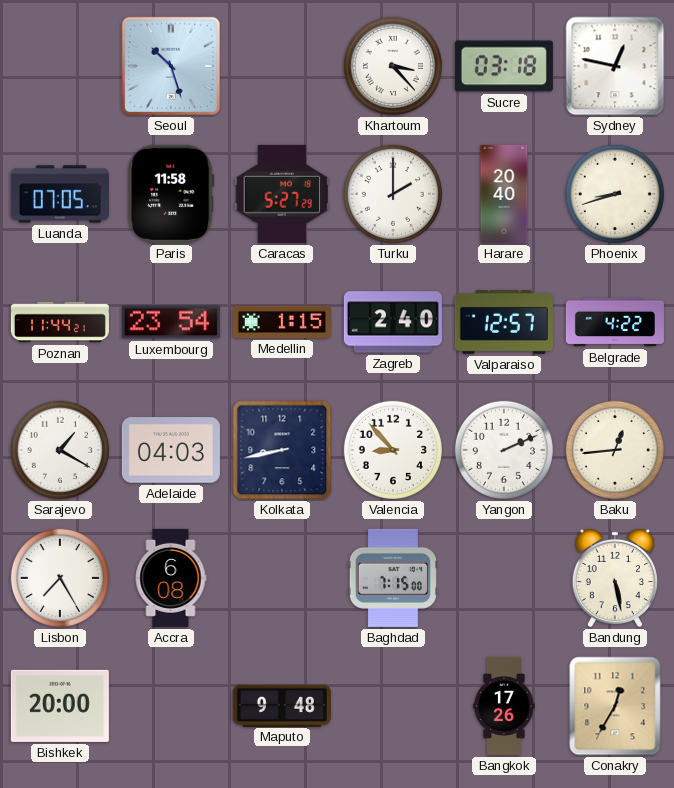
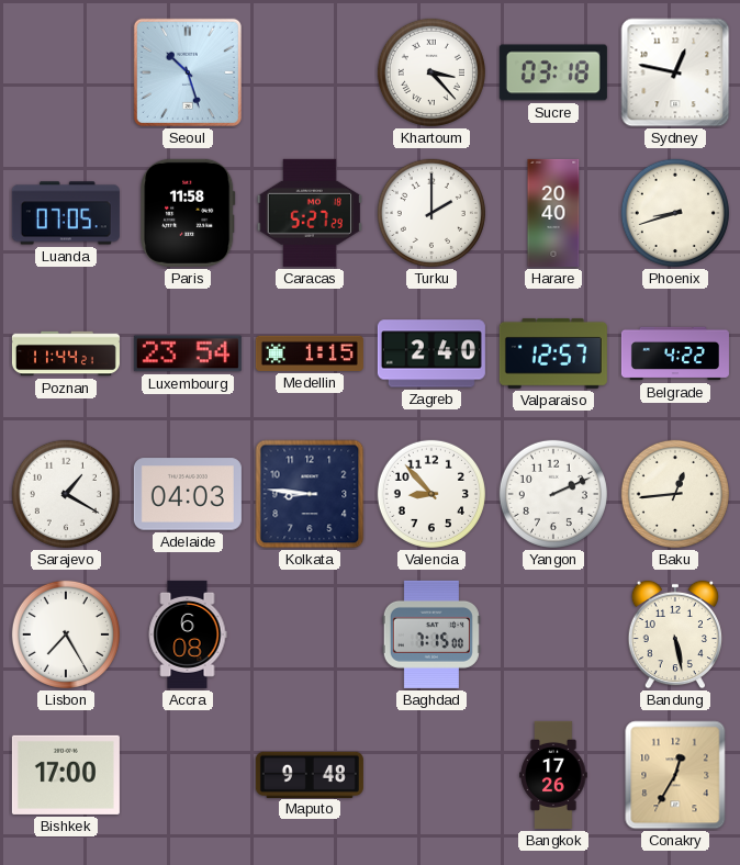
Kolkata: 8:43 -> 8:46
Bishkek: 20:00 -> 17:00
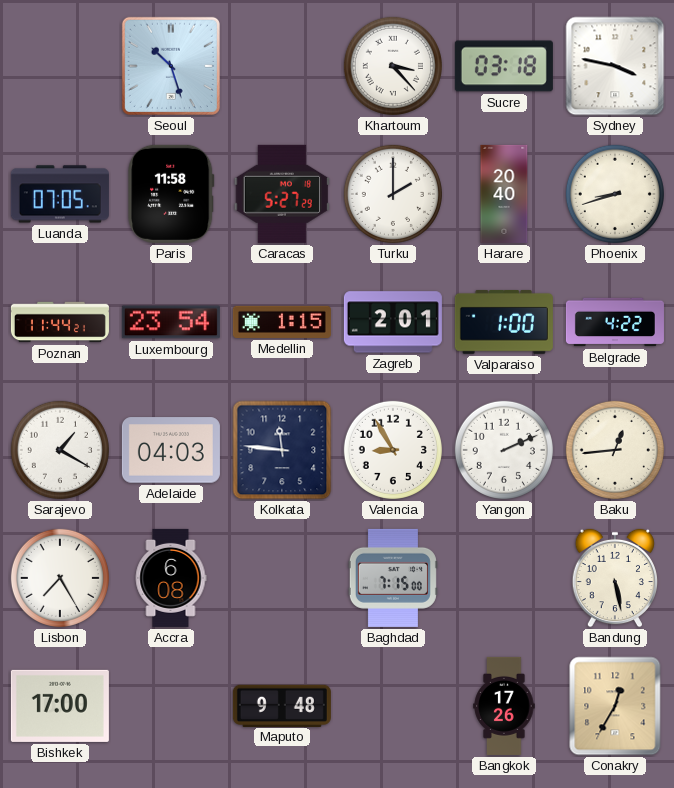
Sydney: 12:47 -> 3:47
Zagreb: 2:40 -> 2:01
Valparaiso: 12:57 -> 1:00
Kolkata: 8:46 -> 11:46
Valencia: 8:53 -> 8:55
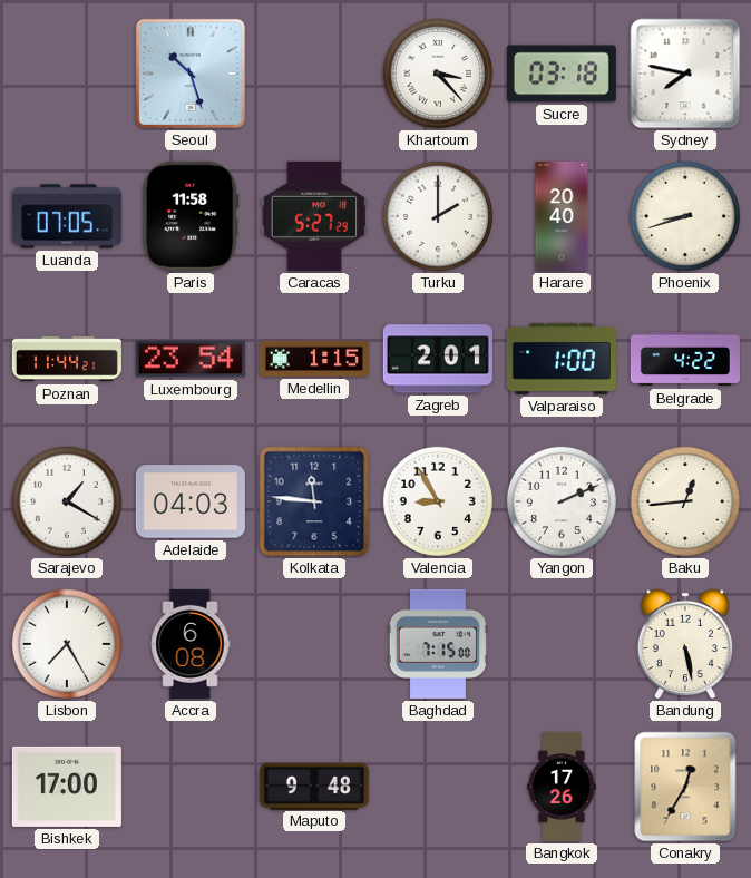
Sydney: 3:47 -> 7:47
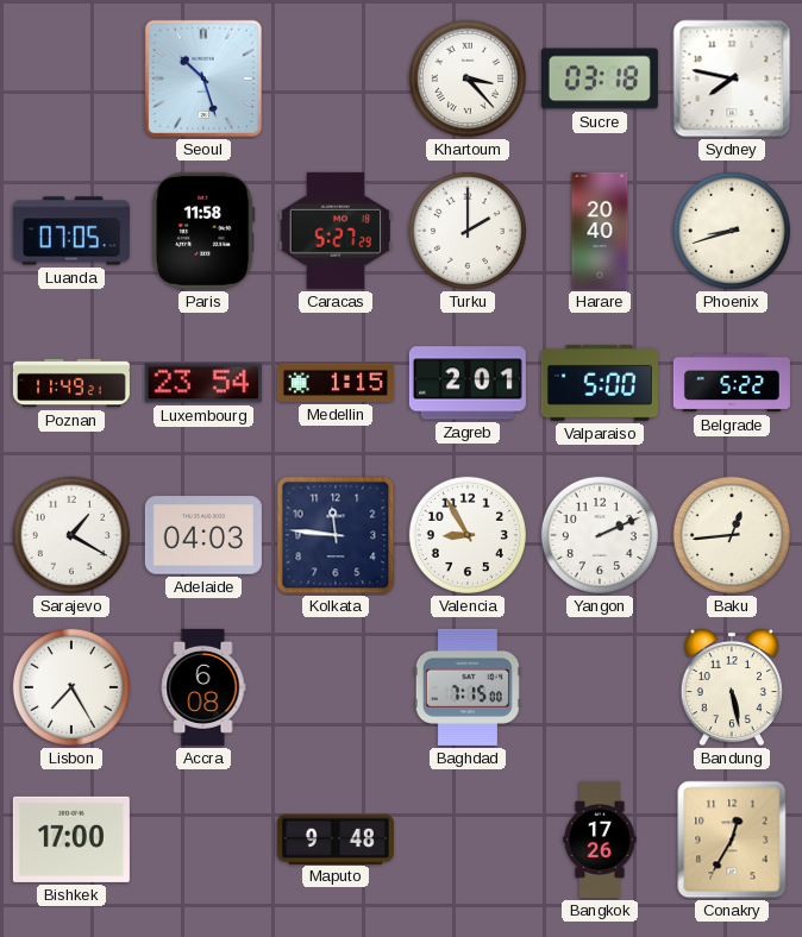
Poznan: 11:44 -> 11:49
Valparaiso: 1:00 -> 5:00
Belgrade: 4:22 -> 5:22
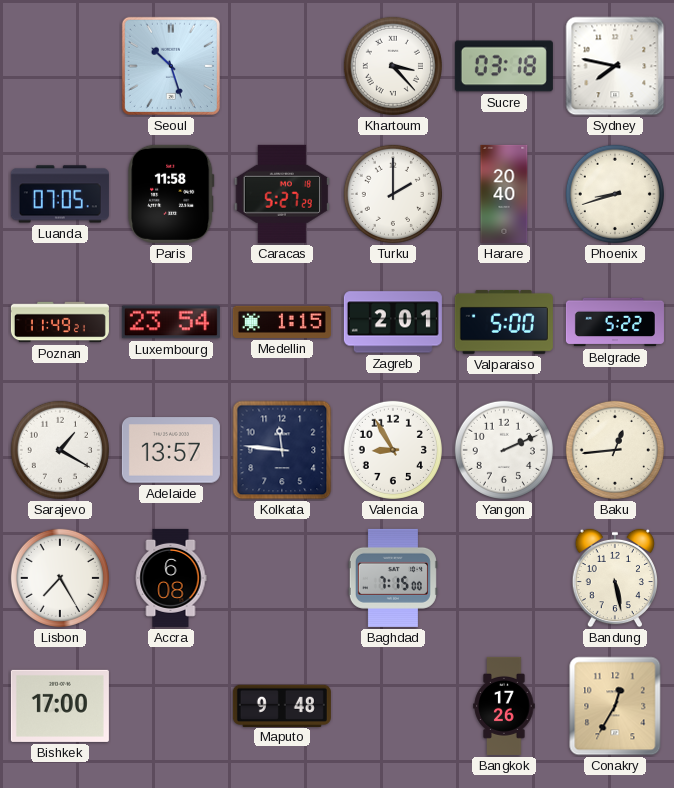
Adelaide: 04:03 -> 13:57
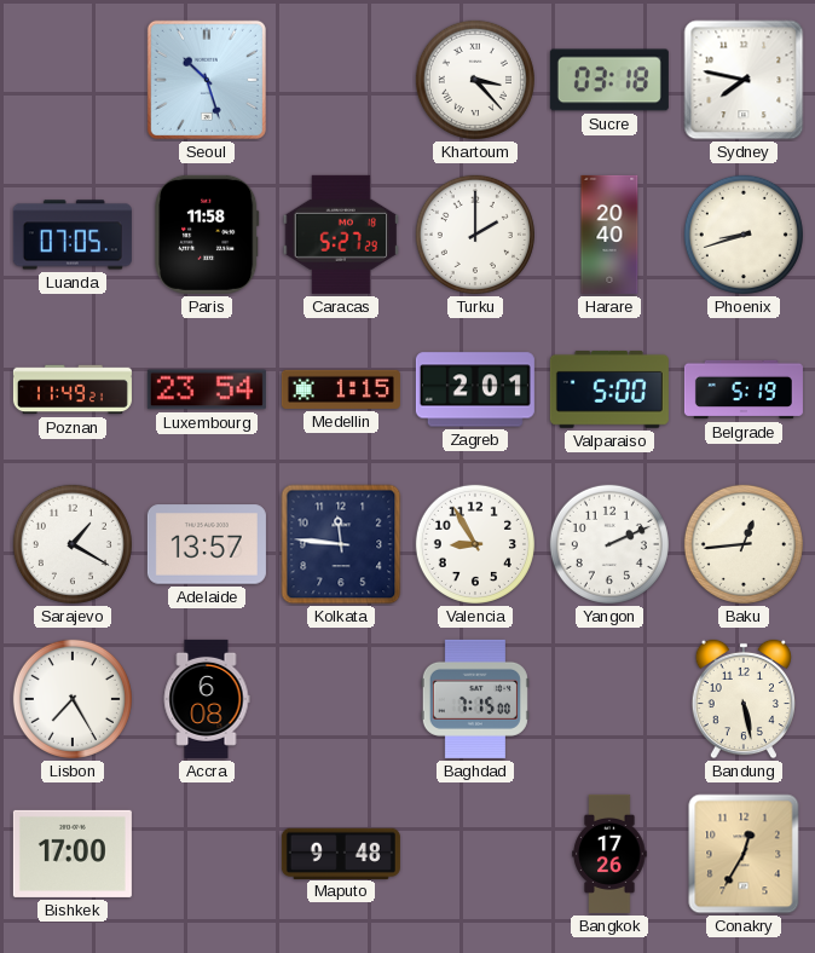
Belgrade: 5:22 -> 5:19
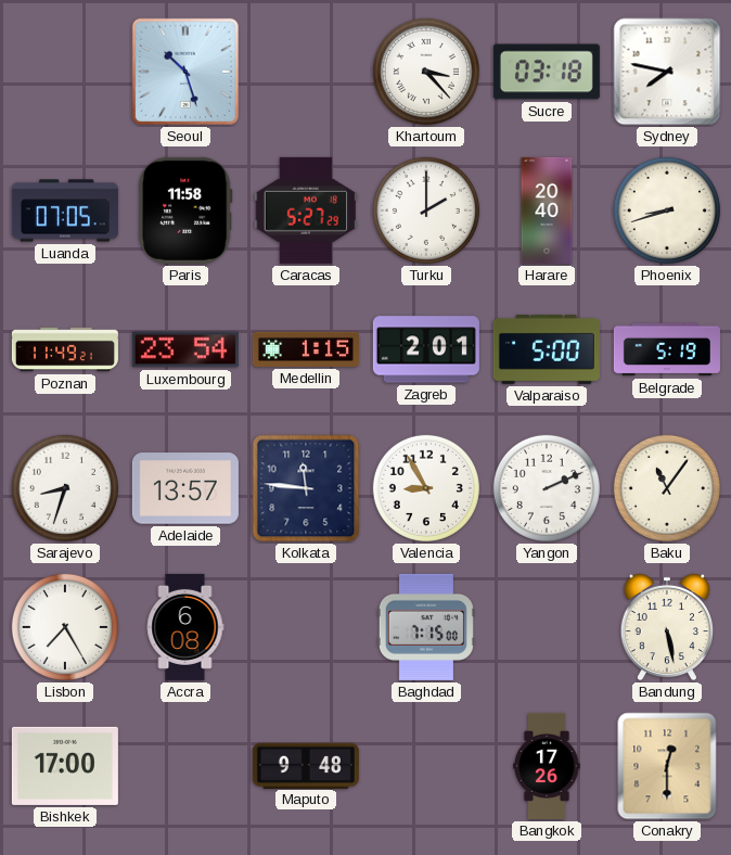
Sarajevo: 1:20 -> 8:33
Baku: 12:44 -> 11:06
Conakry: 12:35 -> 12:30
